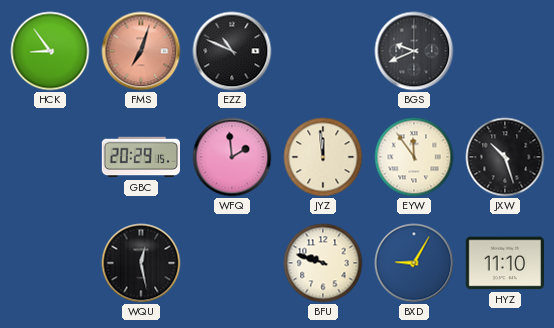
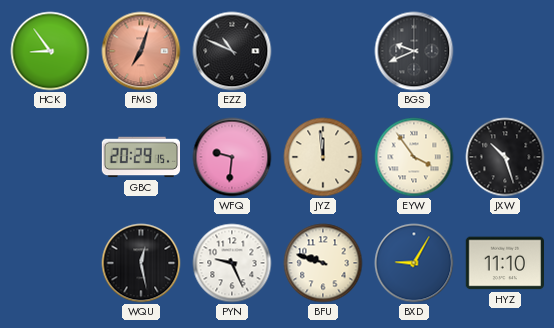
WFQ: 1:59 -> 9:31
EYW: 11:54 -> 3:54
PYN: none -> 9:26
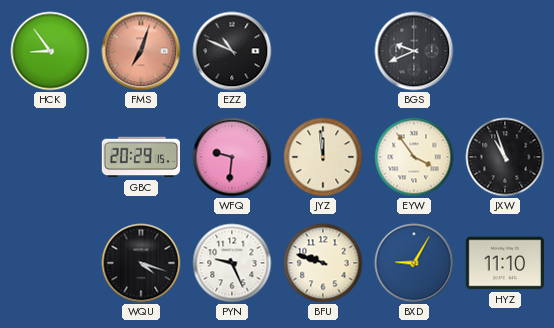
JXW: 10:27 -> 10:57
WQU: 12:28 -> 4:18
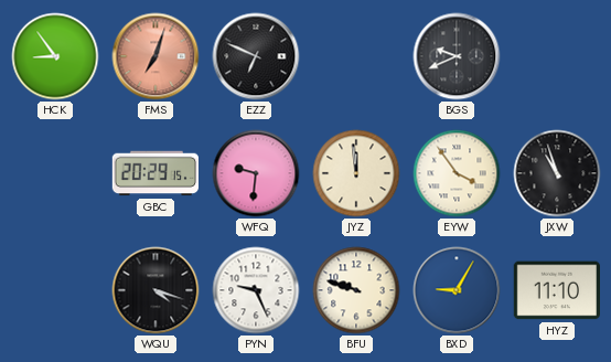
EZZ: 10:49 -> 6:49
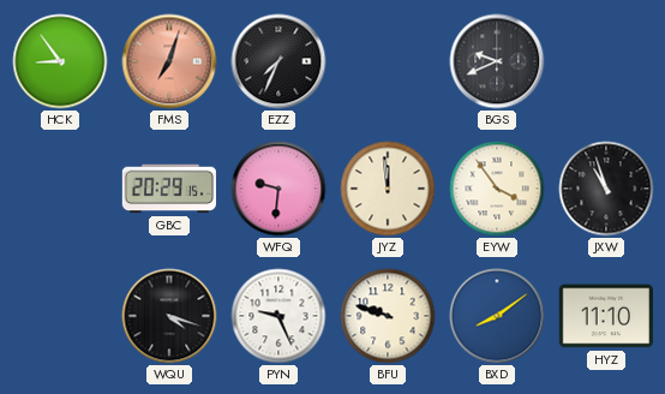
EZZ: 6:49 -> 7:34
BXD: 9:05 -> 8:09
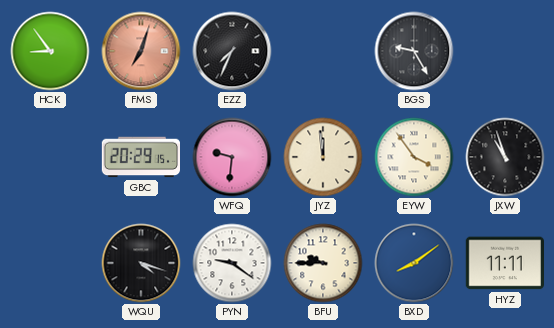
BGS: 9:41 -> 9:25
PYN: 9:26 -> 9:21
BFU: 9:48 -> 9:45
HYZ: 11:10 -> 11:11
